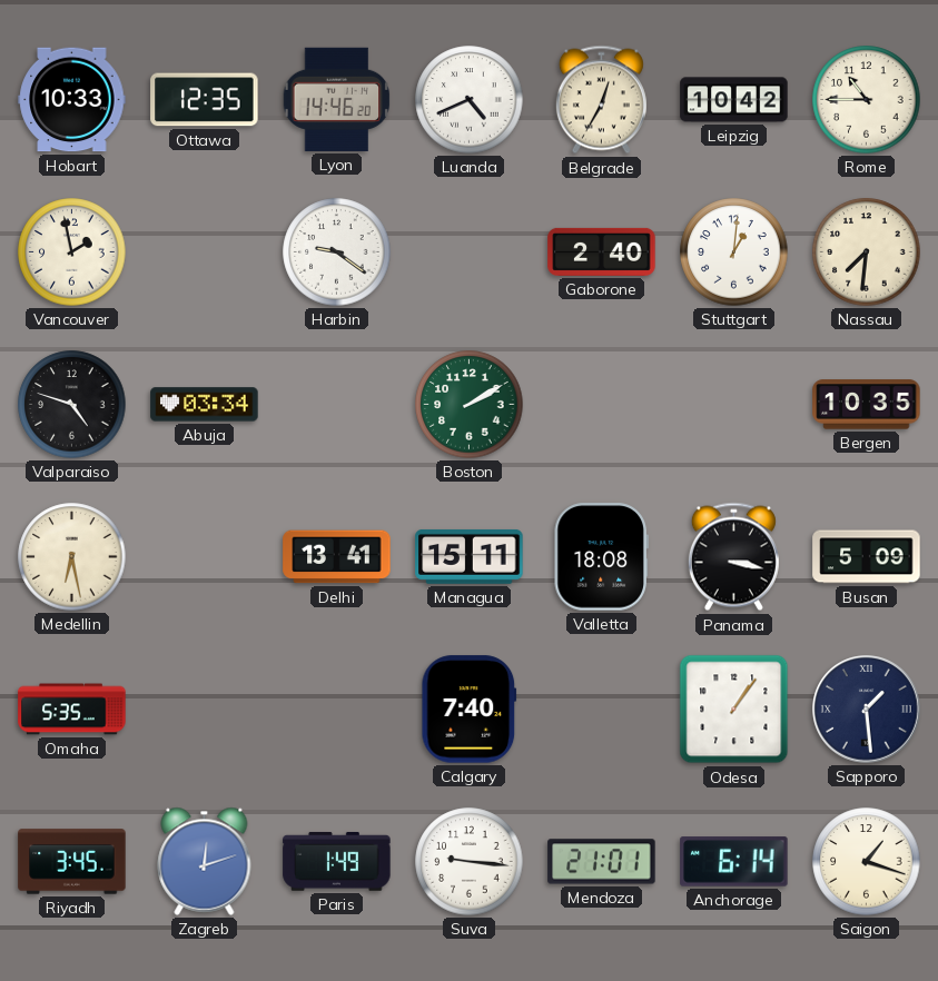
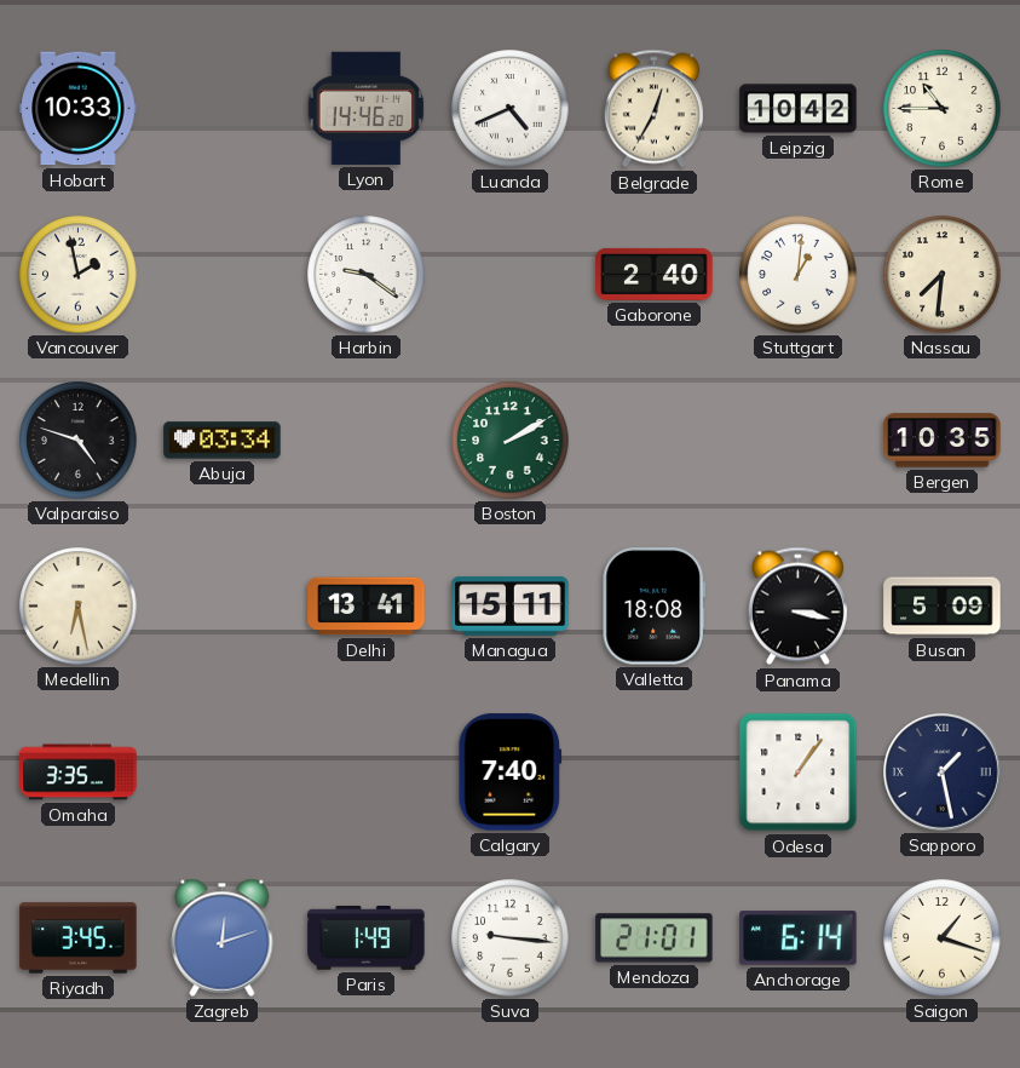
Ottawa: 12:35 -> none
Omaha: 5:35 -> 3:35
Sapporo: 1:29 -> 1:28
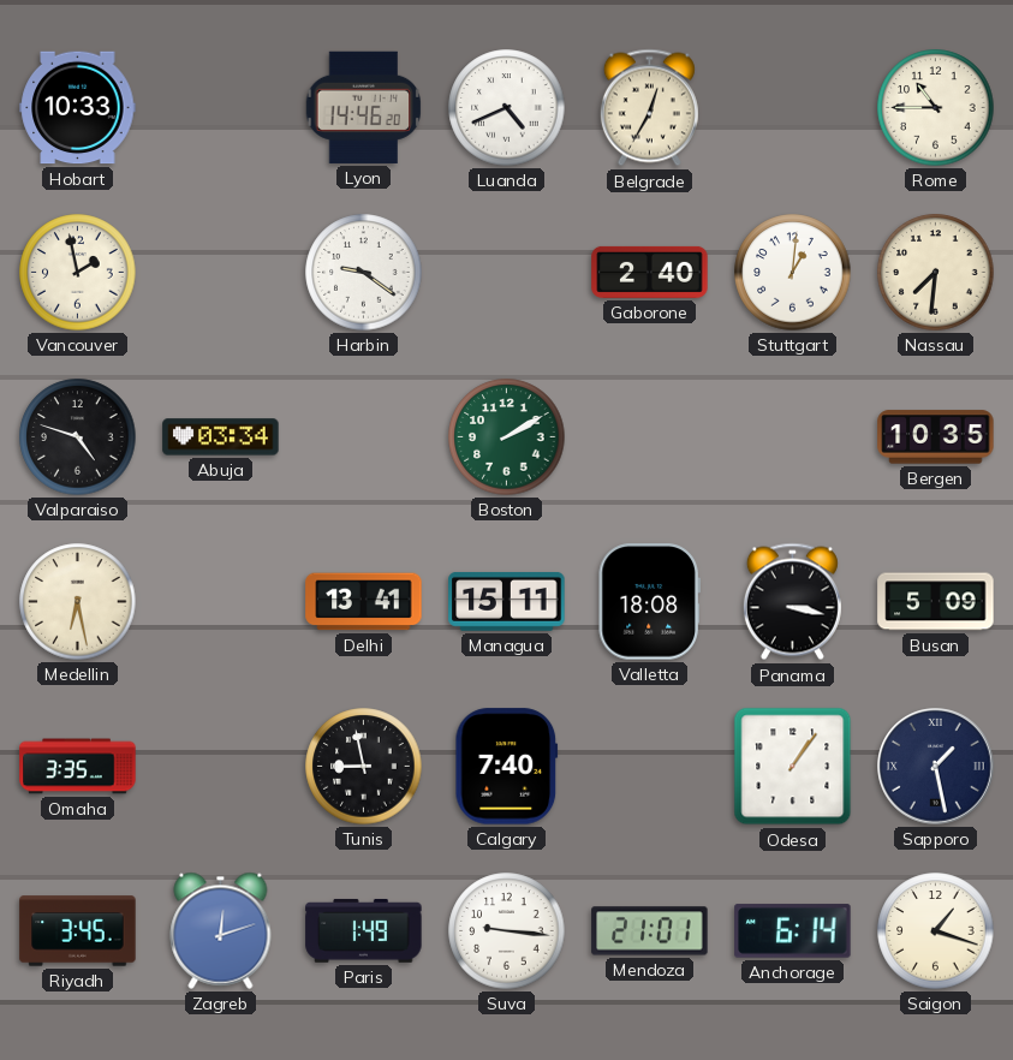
Leipzig: 10:42 -> none
Tunis: none -> 8:58
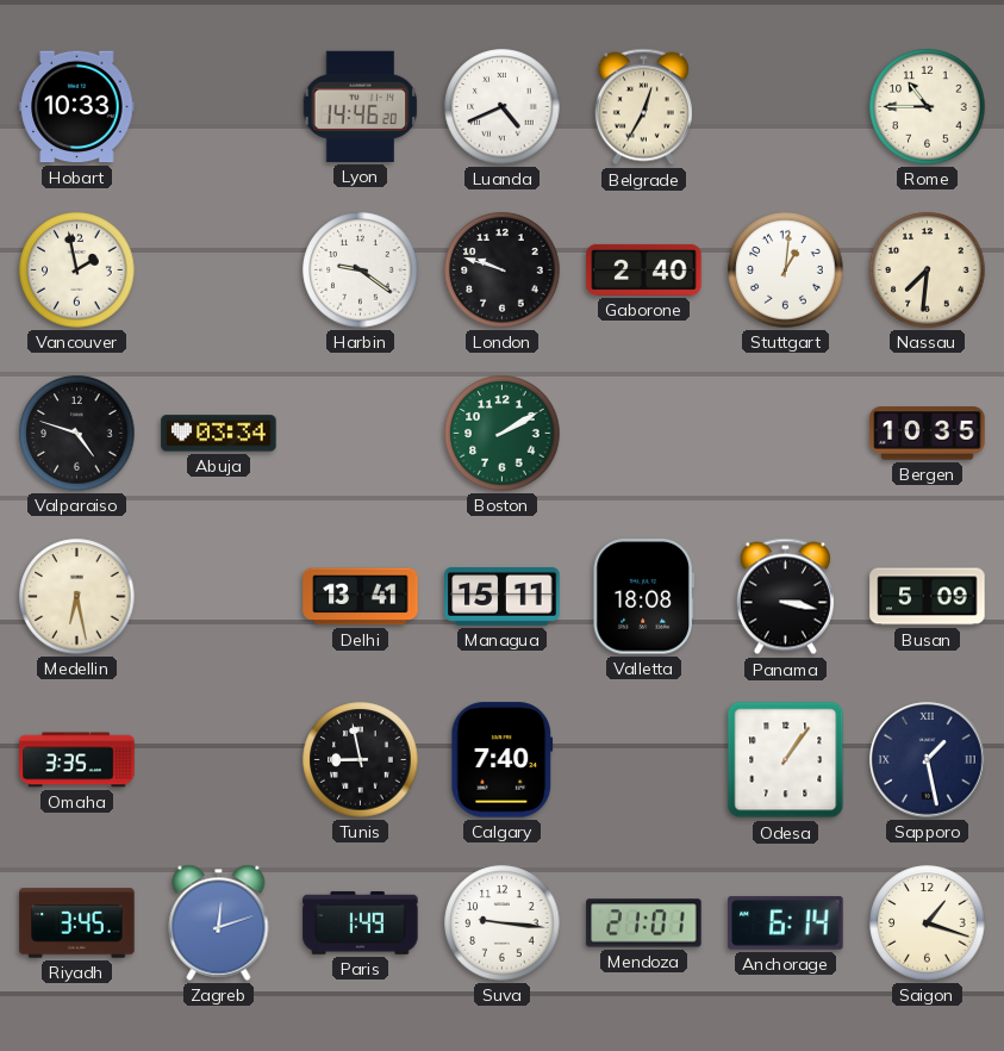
London: none -> 9:48
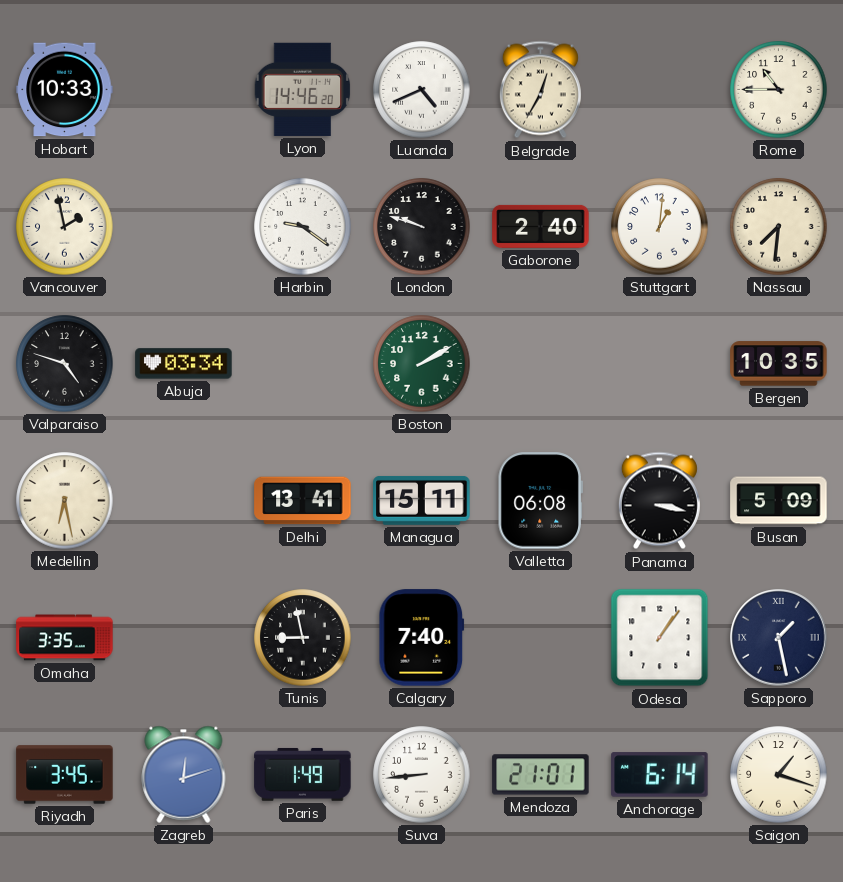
Valletta: 18:08 -> 06:08
Suva: 9:16 -> 8:44
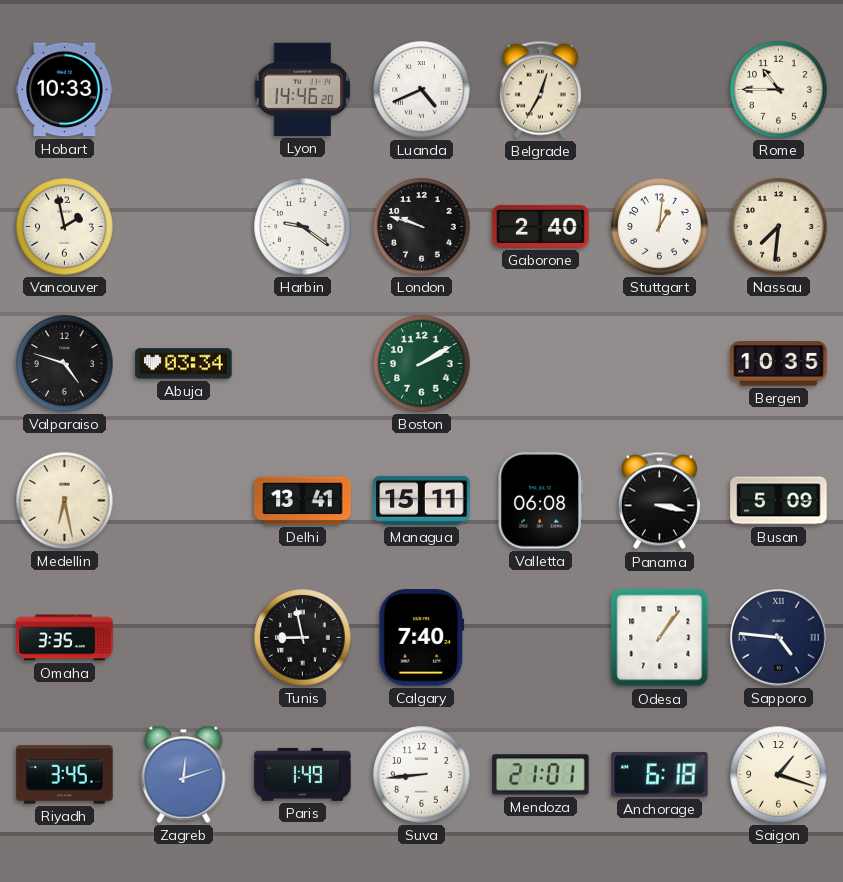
Sapporo: 1:28 -> 4:46
Anchorage: 6:14 -> 6:18
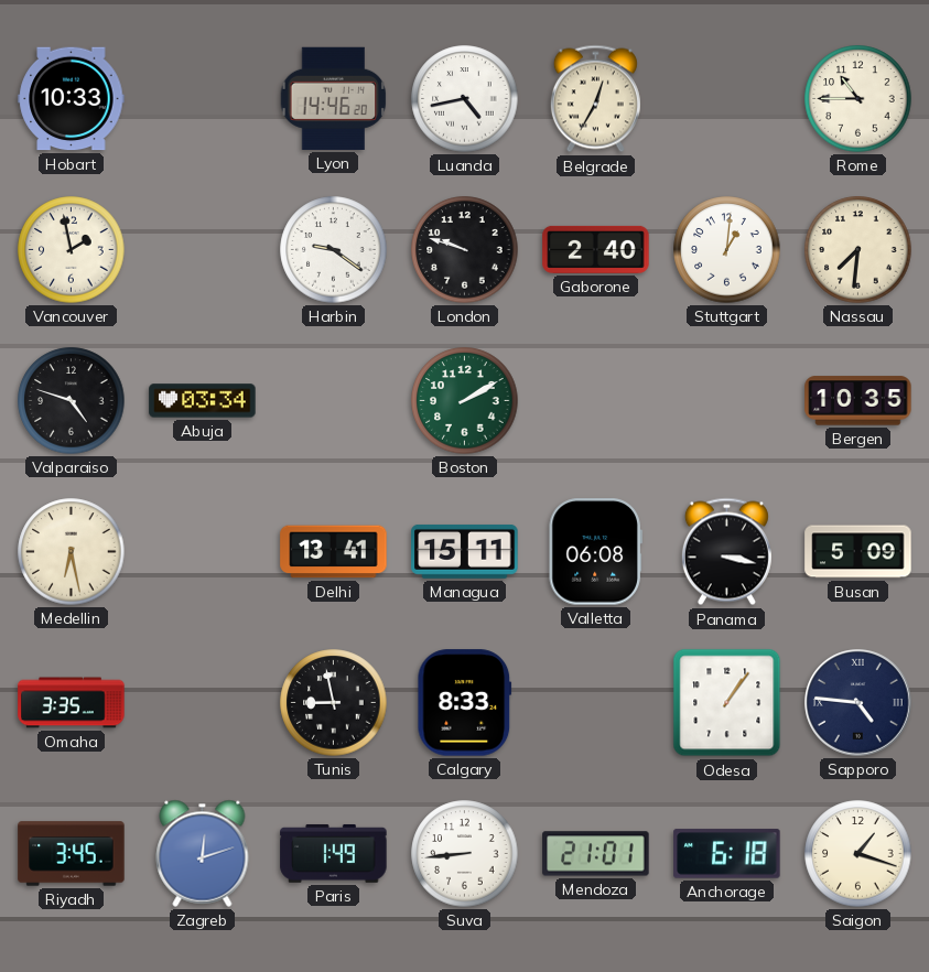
Luanda: 4:41 -> 4:43
Calgary: 7:40 -> 8:33
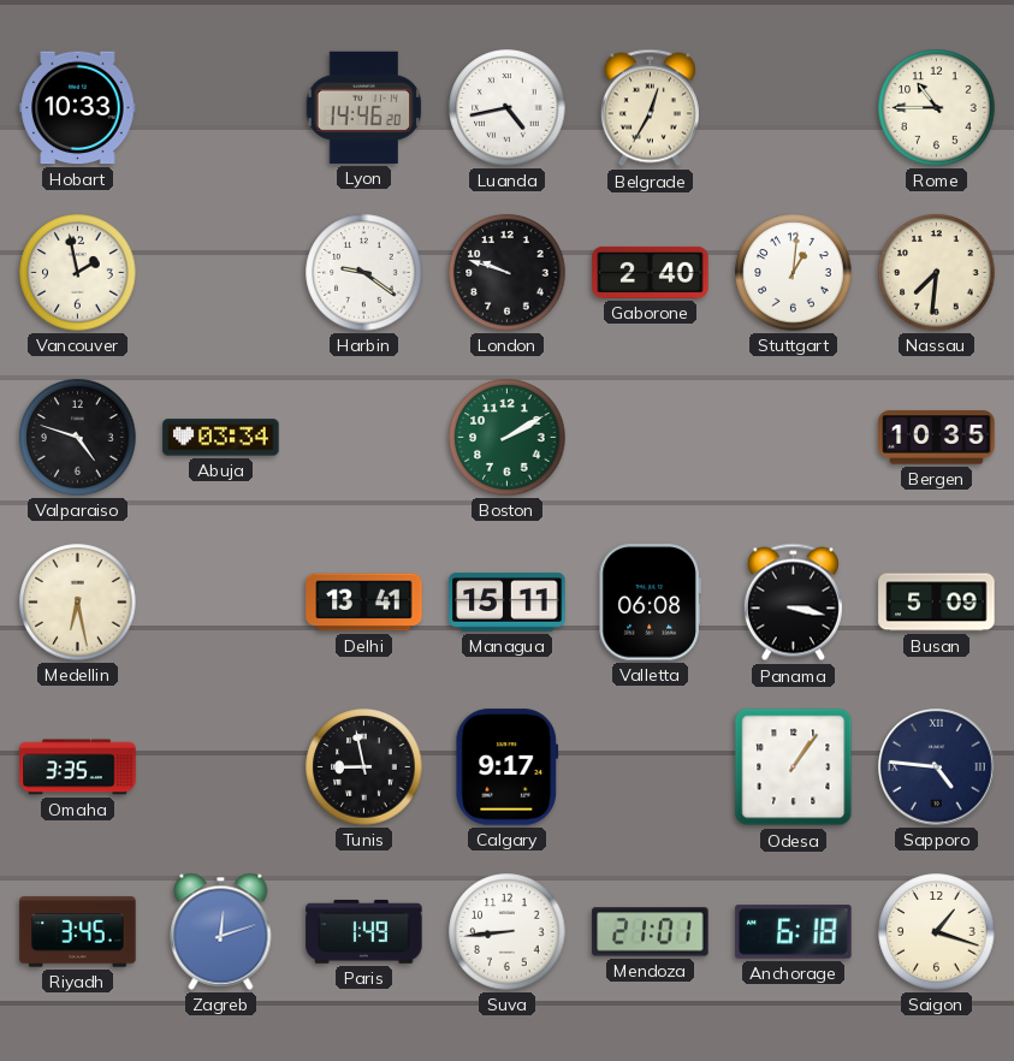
Calgary: 8:33 -> 9:17
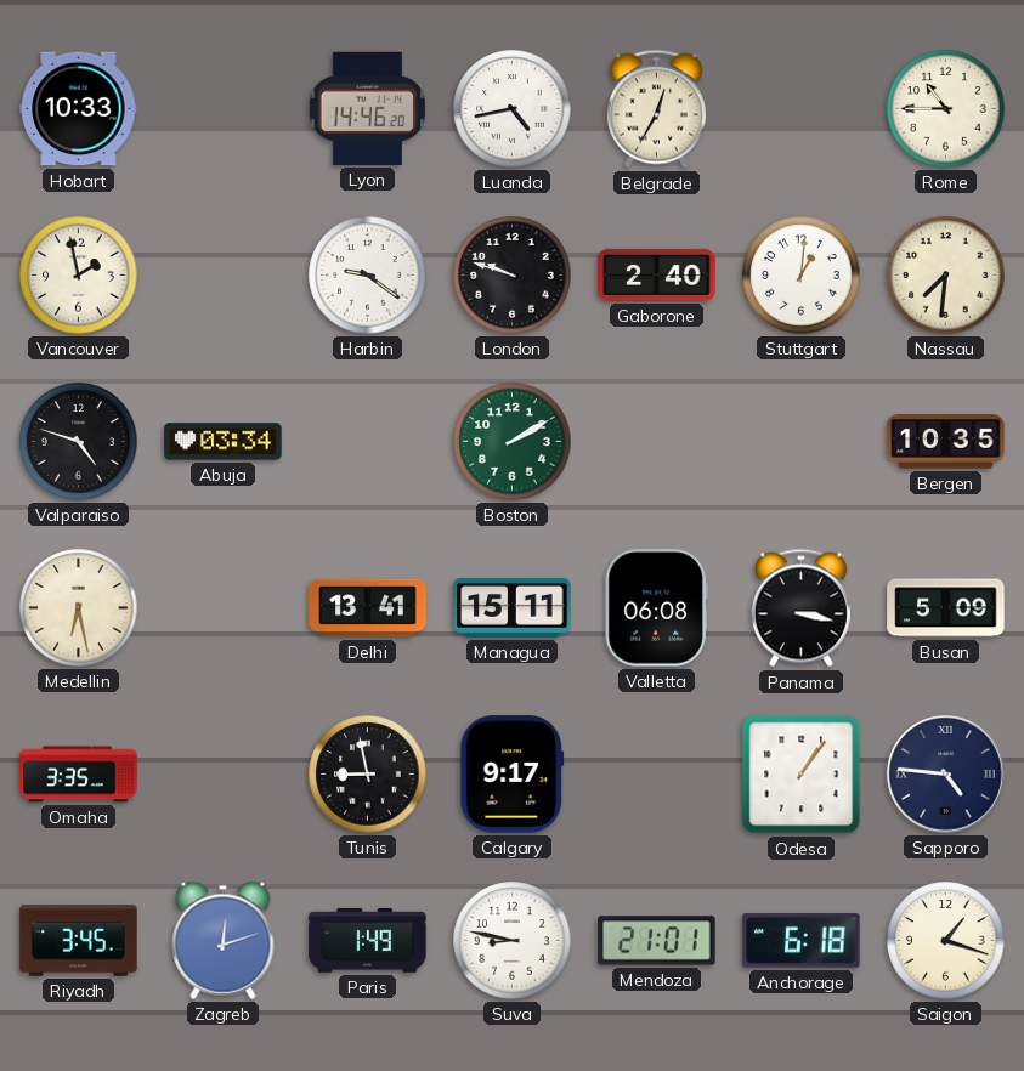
Suva: 8:44 -> 8:47
